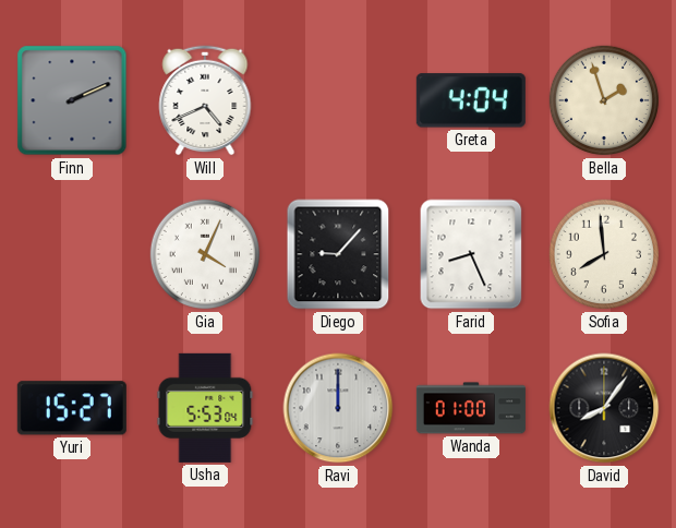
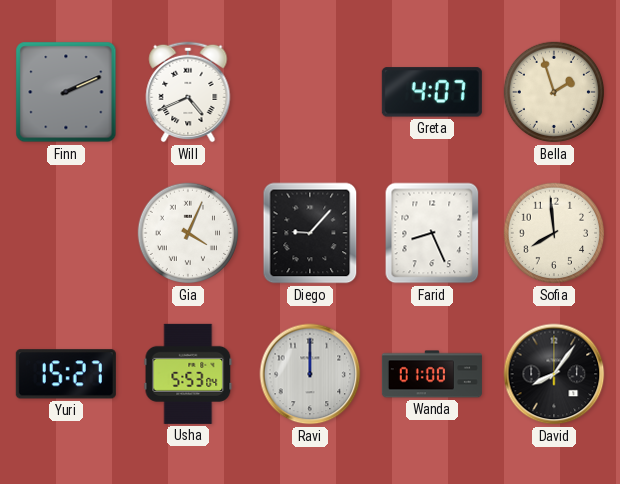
Greta: 4:04 -> 4:07
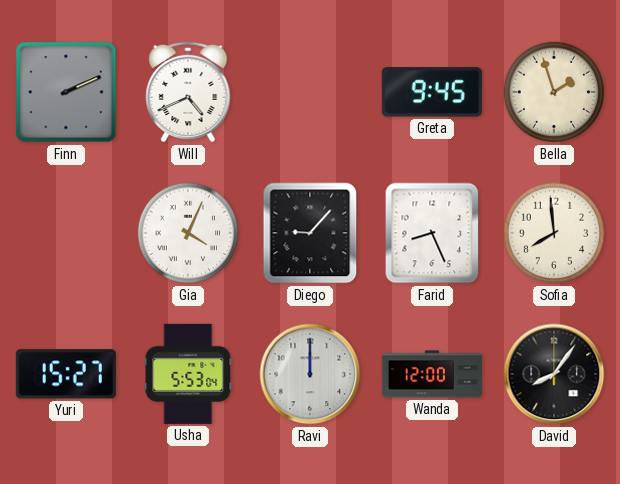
Greta: 4:07 -> 9:45
Wanda: 01:00 -> 12:00
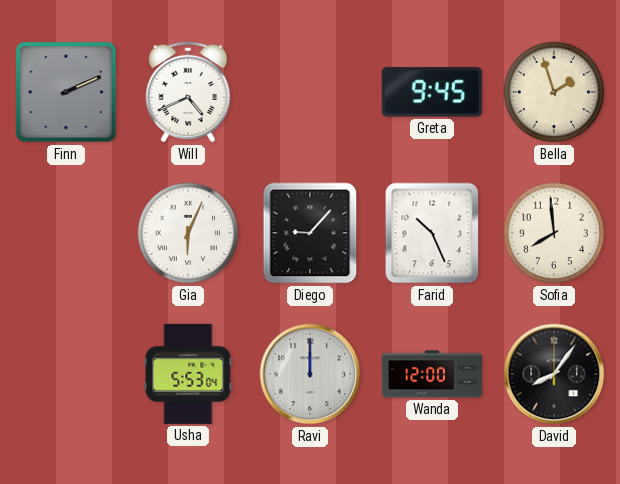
Gia: 4:04 -> 6:04
Farid: 8:26 -> 10:26
Yuri: 15:27 -> none
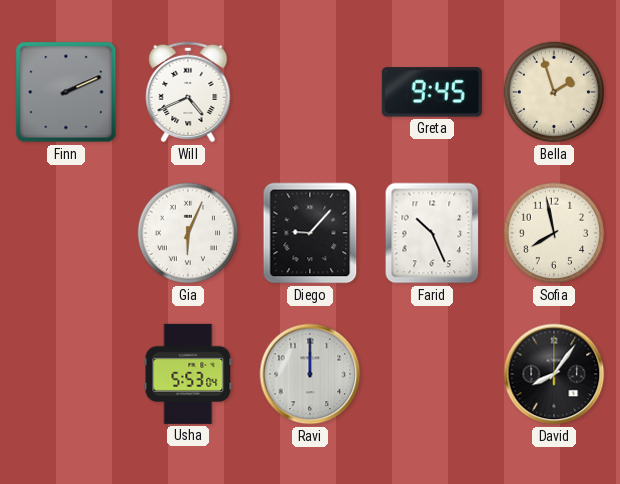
Sofia: 7:59 -> 7:58
Wanda: 12:00 -> none
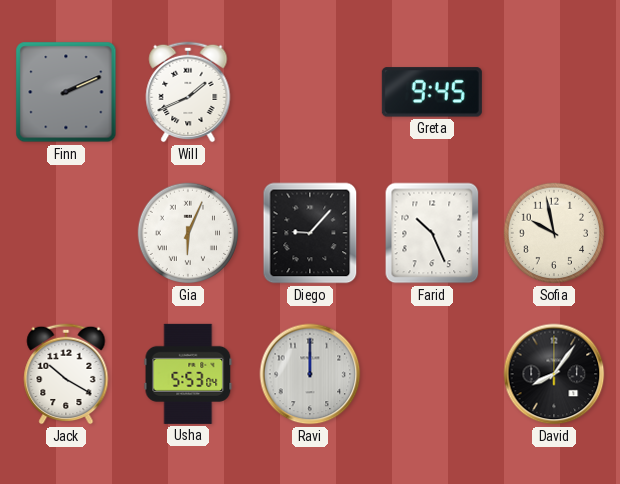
Will: 4:41 -> 1:41
Bella: 1:57 -> none
Sofia: 7:58 -> 9:58
Jack: none -> 10:20
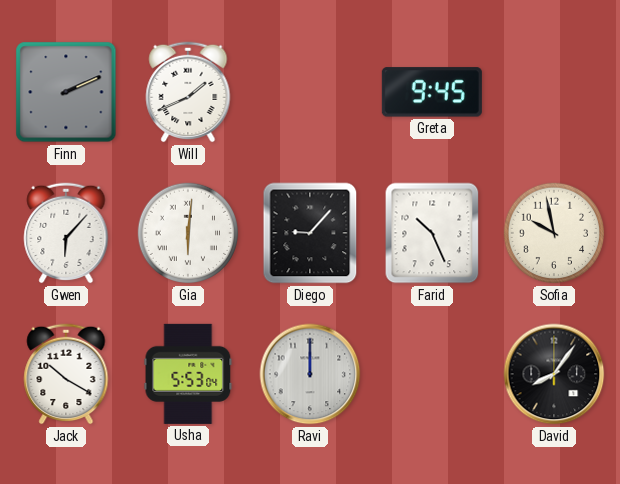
Gwen: none -> 6:07
Gia: 6:04 -> 6:01
